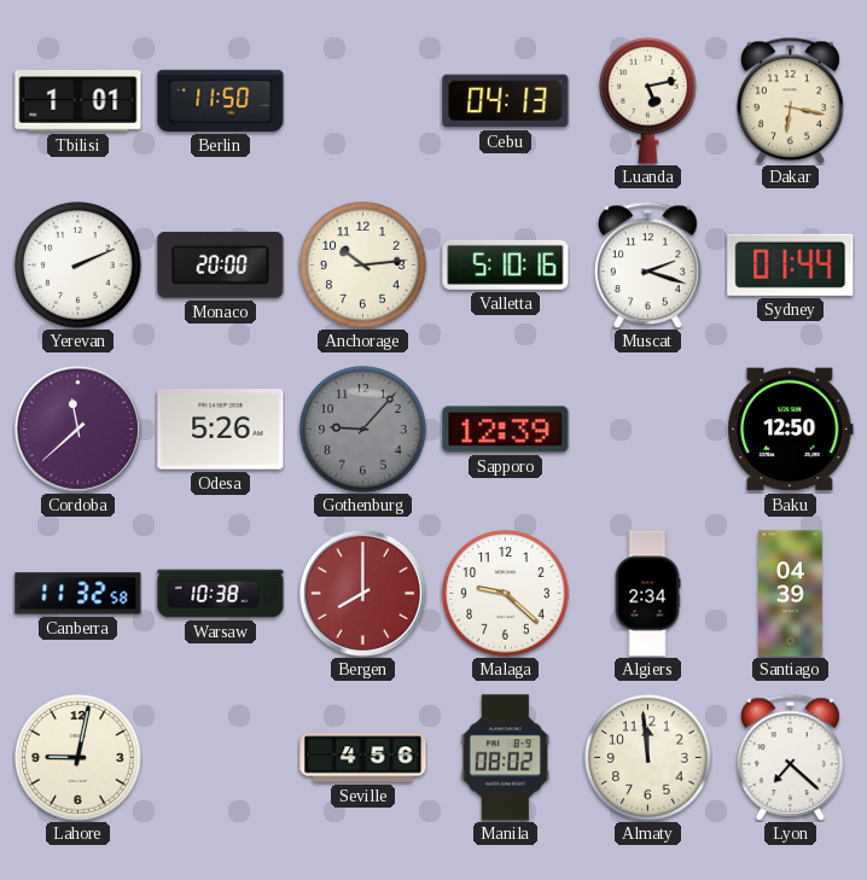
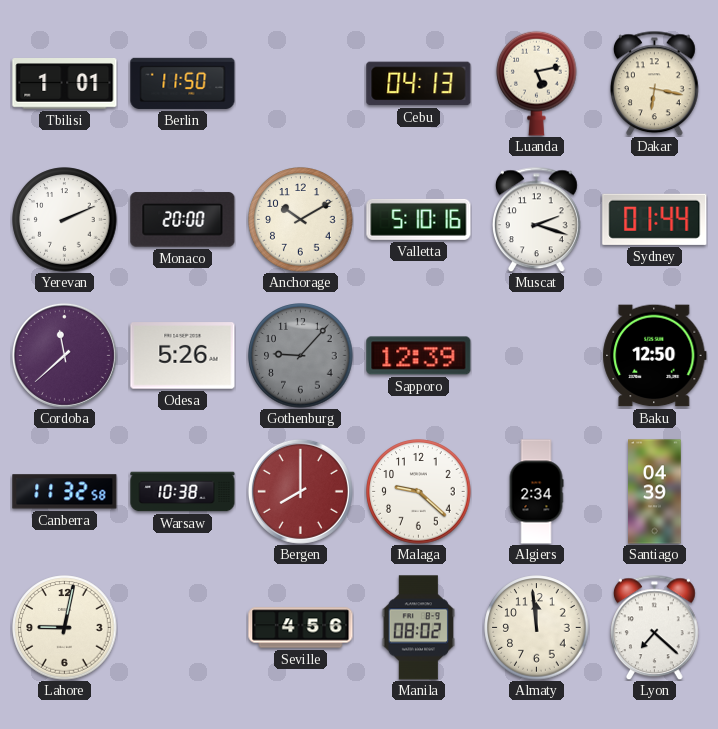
Anchorage: 10:14 -> 10:10
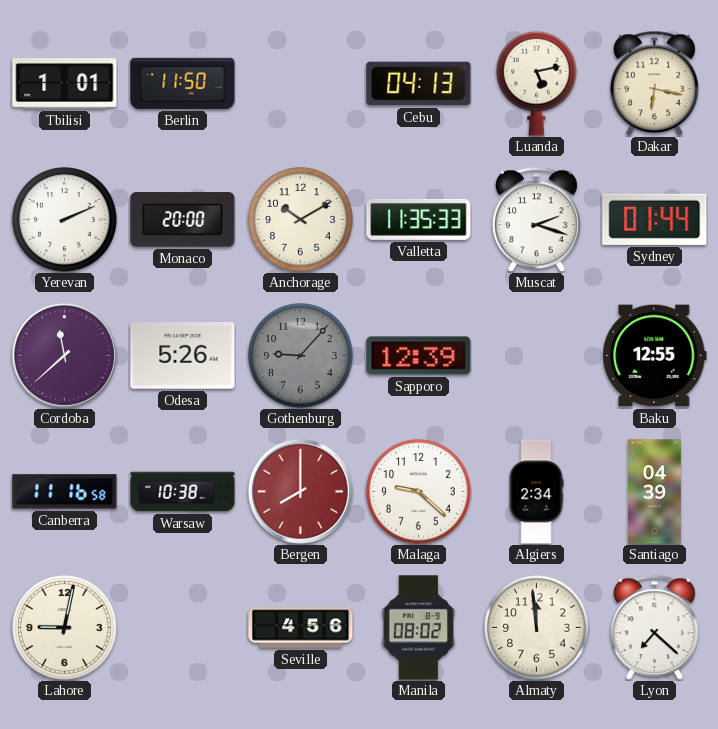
Valletta: 5:10 -> 11:35
Baku: 12:50 -> 12:55
Canberra: 11:32 -> 11:16
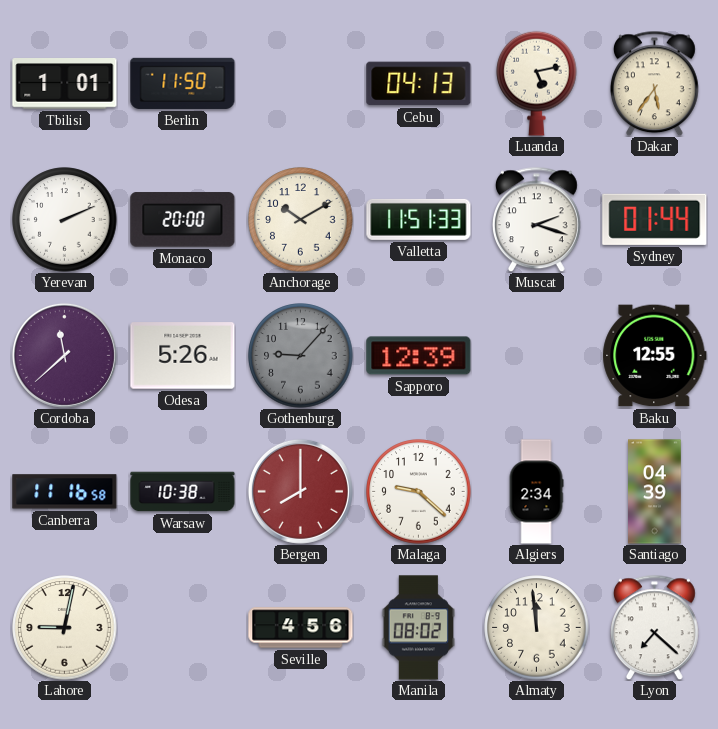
Dakar: 6:17 -> 5:36
Valletta: 11:35 -> 11:51
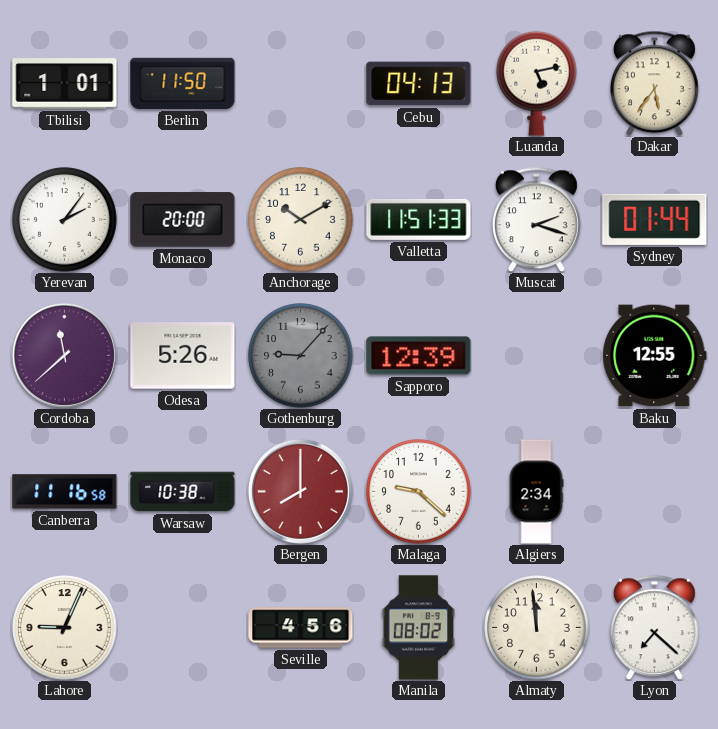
Yerevan: 2:11 -> 2:06
Santiago: 04:39 -> none
Lahore: 9:02 -> 9:04
